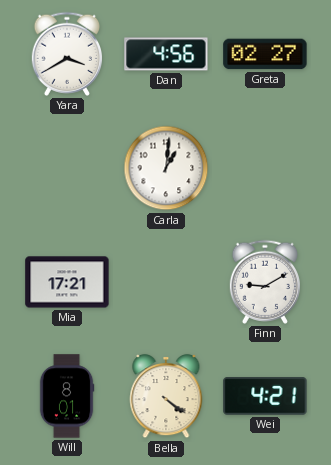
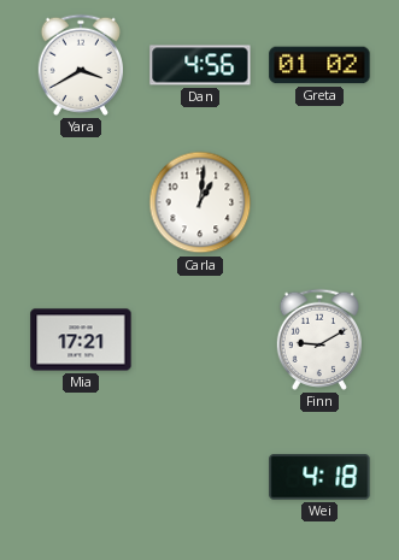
Greta: 02:27 -> 01:02
Will: 8:01 -> none
Bella: 4:21 -> none
Wei: 4:21 -> 4:18
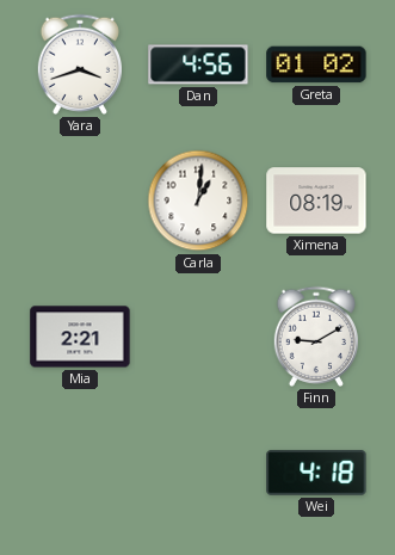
Yara: 3:40 -> 3:42
Ximena: none -> 08:19
Mia: 17:21 -> 2:21
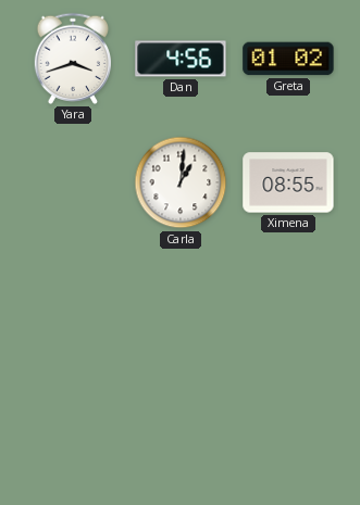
Ximena: 08:19 -> 08:55
Mia: 2:21 -> none
Finn: 9:10 -> none
Wei: 4:18 -> none
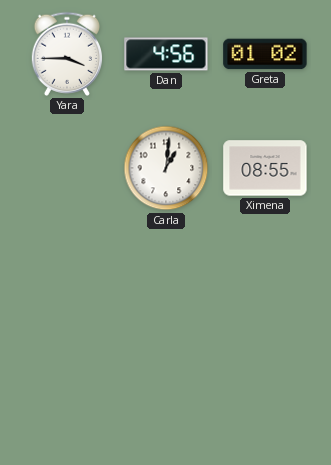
Yara: 3:42 -> 3:45
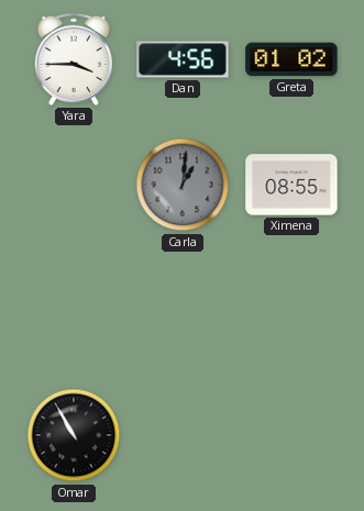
Carla dial: white -> grey
Omar: none -> 10:55
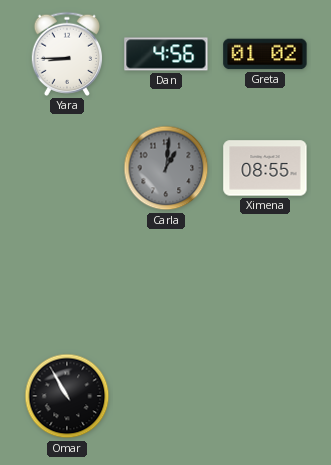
Yara: 3:45 -> 8:45
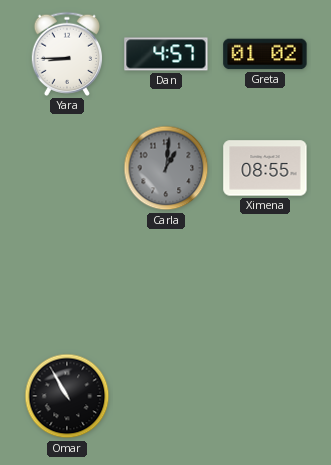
Dan: 4:56 -> 4:57
